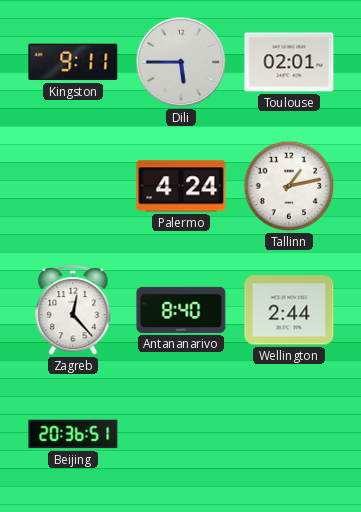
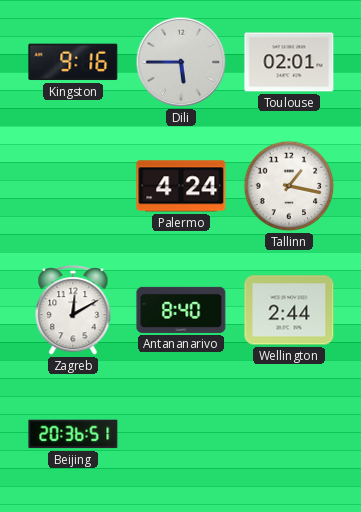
Kingston: 9:11 -> 9:16
Tallinn: 1:13 -> 1:17
Zagreb: 12:23 -> 12:10
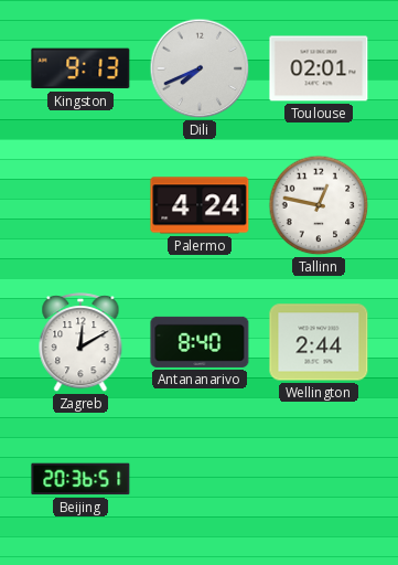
Kingston: 9:16 -> 9:13
Dili: 5:45 -> 7:41
Tallinn: 1:17 -> 12:47
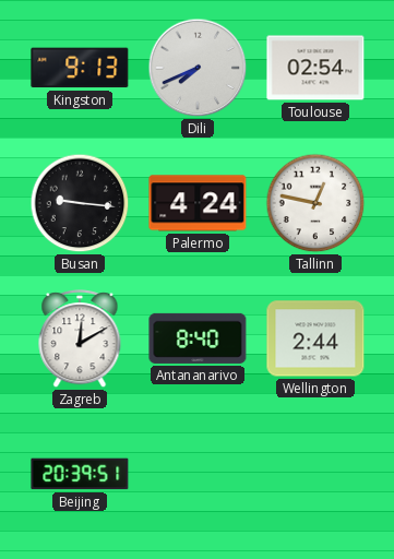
Toulouse: 02:01 -> 02:54
Busan: none -> 9:16
Beijing: 20:36 -> 20:39
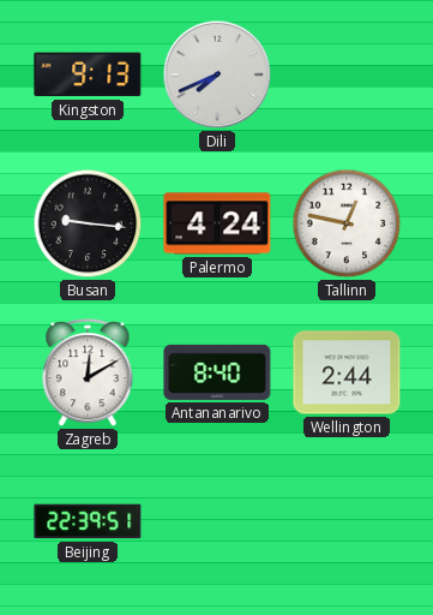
Toulouse: 02:54 -> none
Beijing: 20:39 -> 22:39
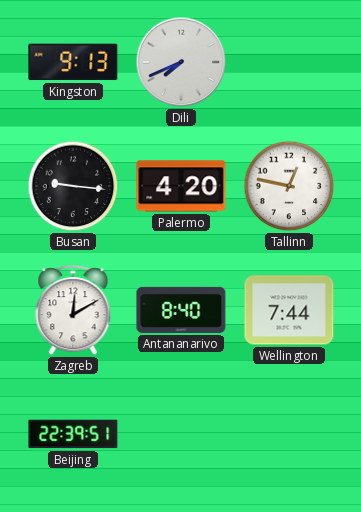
Palermo: 4:24 -> 4:20
Wellington: 2:44 -> 7:44
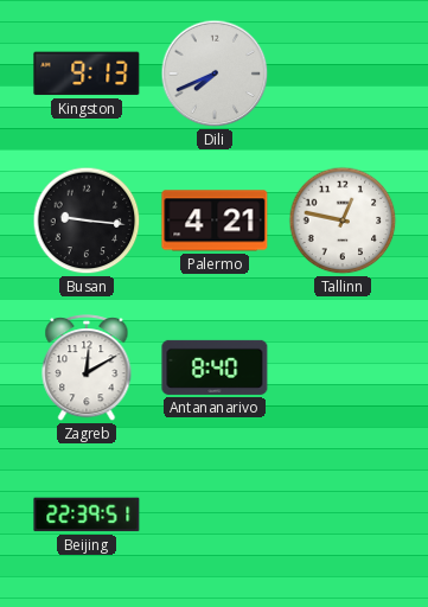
Palermo: 4:20 -> 4:21
Wellington: 7:44 -> none
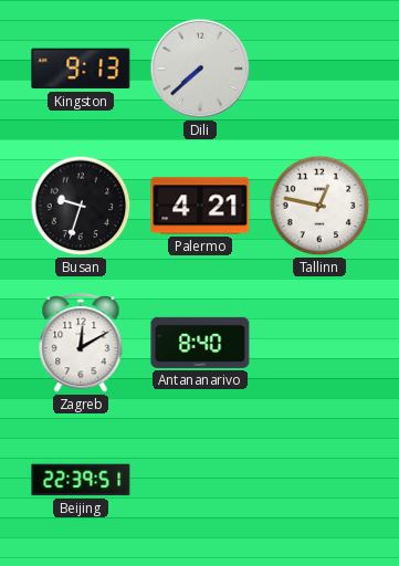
Dili: 7:41 -> 7:38
Busan: 9:16 -> 9:33
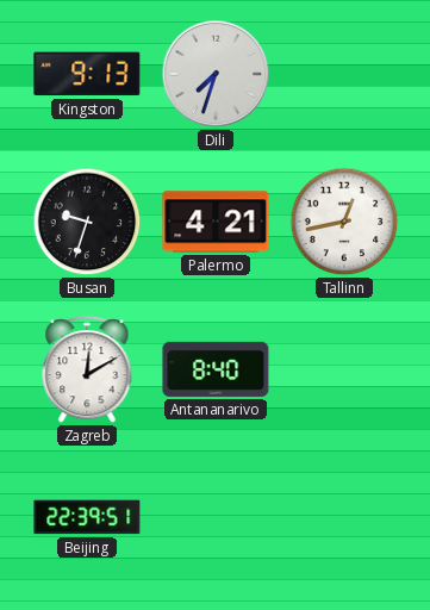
Dili: 7:38 -> 7:33
Tallinn: 12:47 -> 12:43
